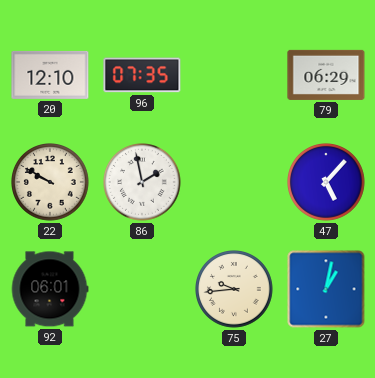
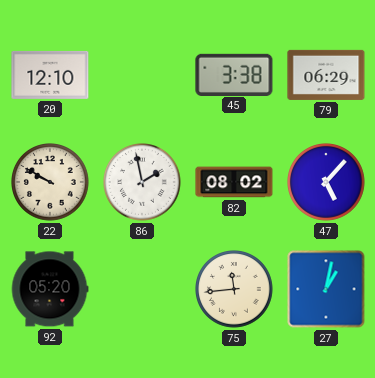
96: 07:35 -> none
45: none -> 3:38
82: none -> 08:02
92: 06:01 -> 05:20
75: 9:44 -> 11:44
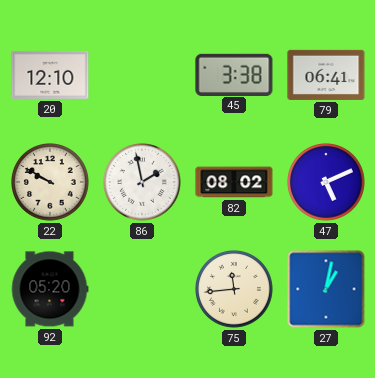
79: 06:29 -> 06:41
47: 5:07 -> 5:11
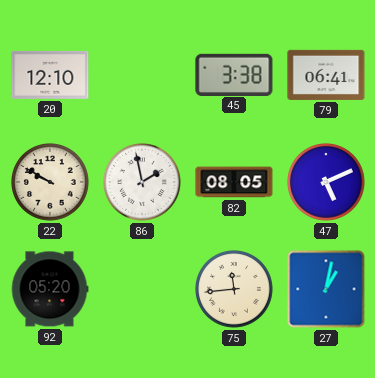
82: 08:02 -> 08:05
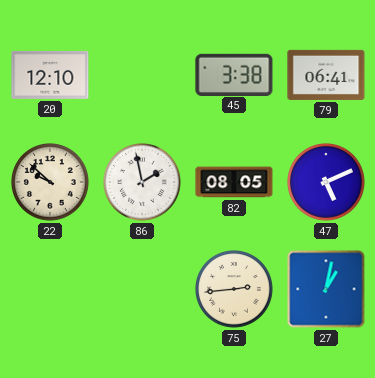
22: 9:50 -> 9:52
92: 05:20 -> none
75: 11:44 -> 2:44
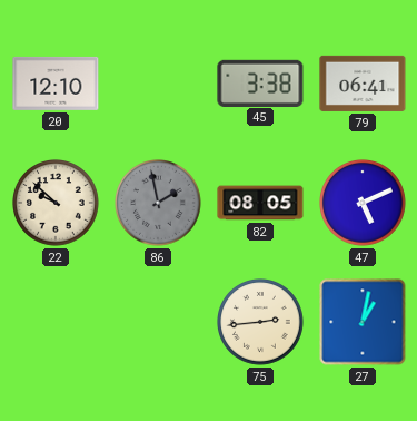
86 dial: white -> grey
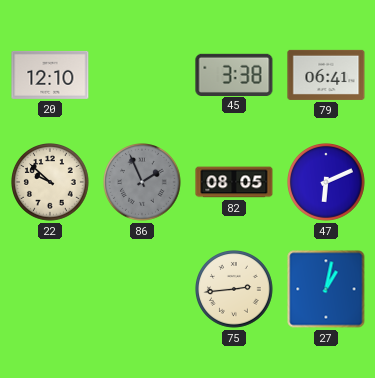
86: 1:58 -> 1:56
47: 5:11 -> 6:11
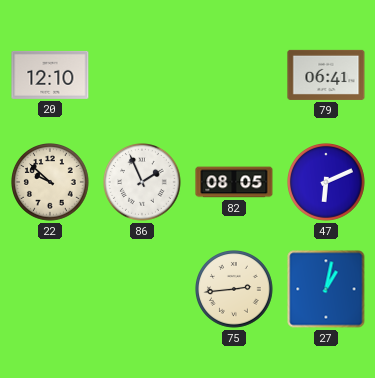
45: 3:38 -> none
86 dial: grey -> white
